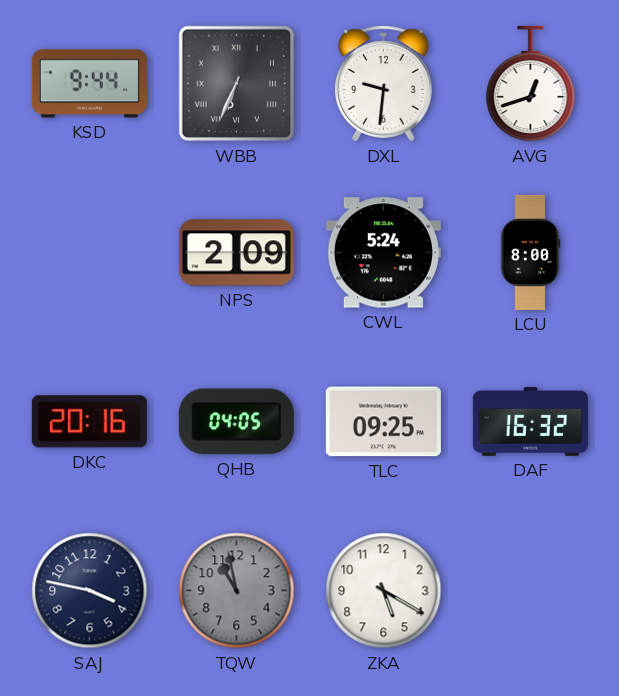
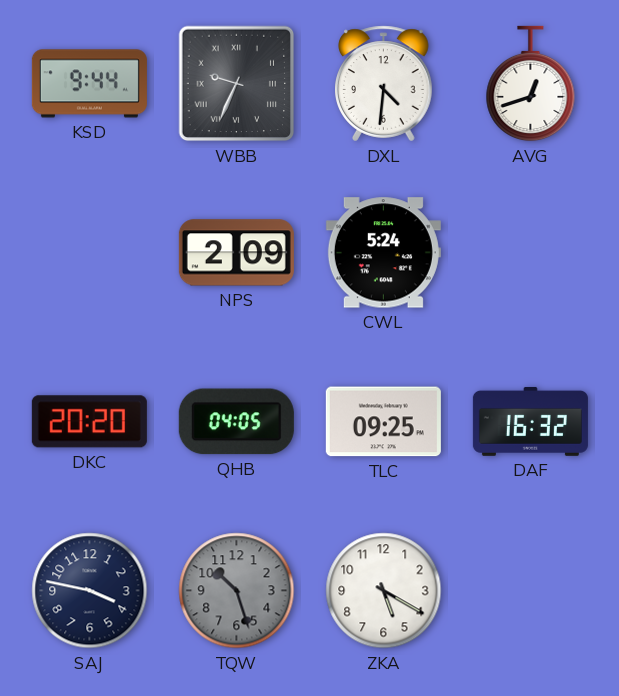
WBB: 6:34 -> 9:34
DXL: 9:31 -> 4:31
LCU: 8:00 -> none
DKC: 20:16 -> 20:20
TQW: 10:58 -> 10:27
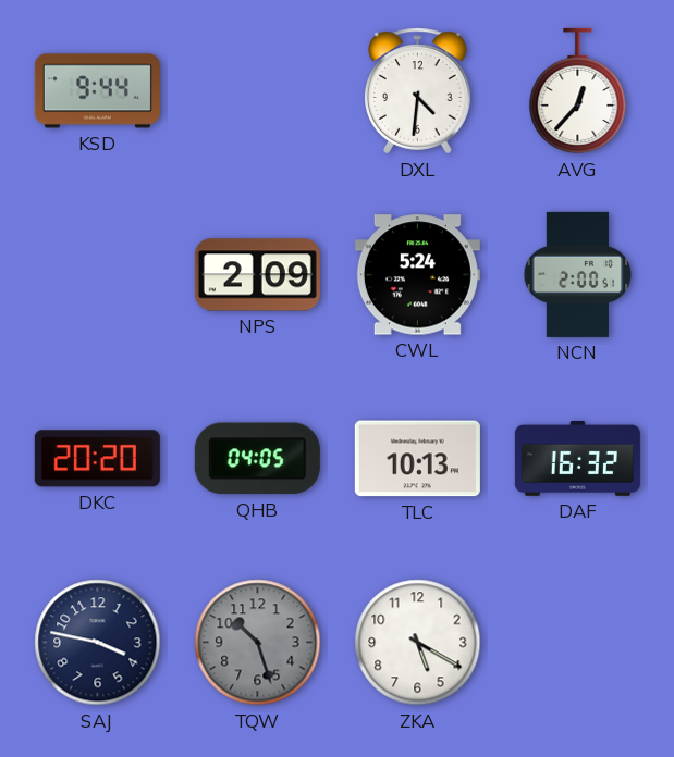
WBB: 9:34 -> none
AVG: 12:42 -> 12:37
NCN: none -> 2:00
TLC: 09:25 -> 10:13
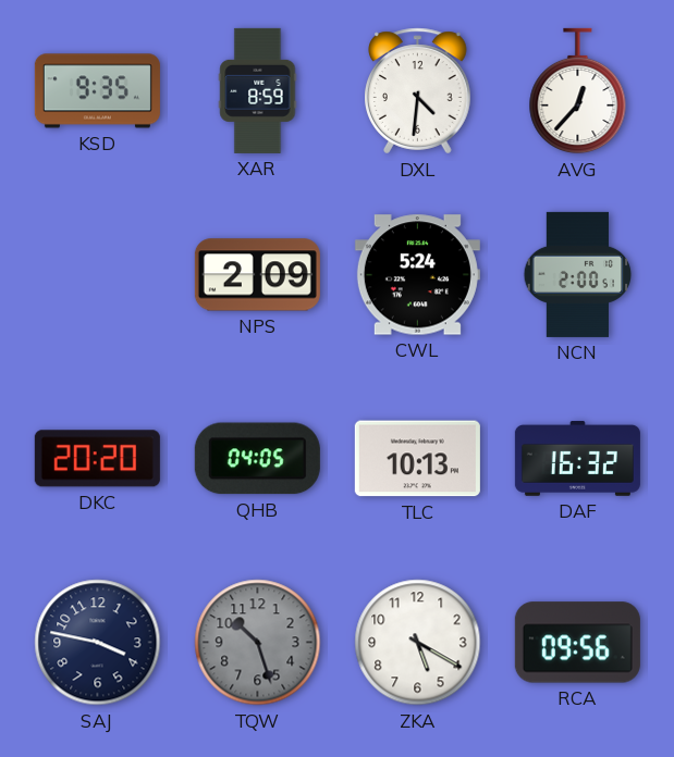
KSD: 9:44 -> 9:35
XAR: none -> 8:59
RCA: none -> 09:56
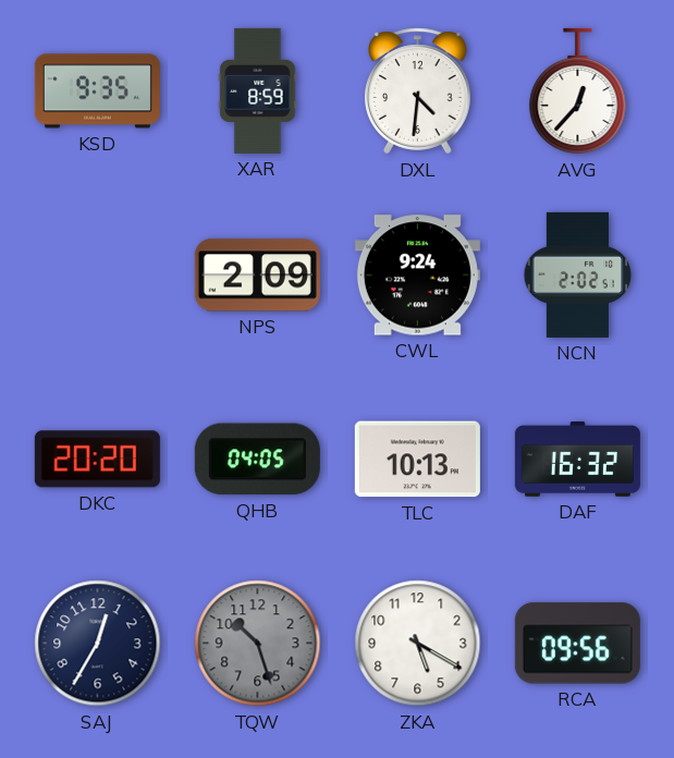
CWL: 5:24 -> 9:24
NCN: 2:00 -> 2:02
SAJ: 3:47 -> 12:35
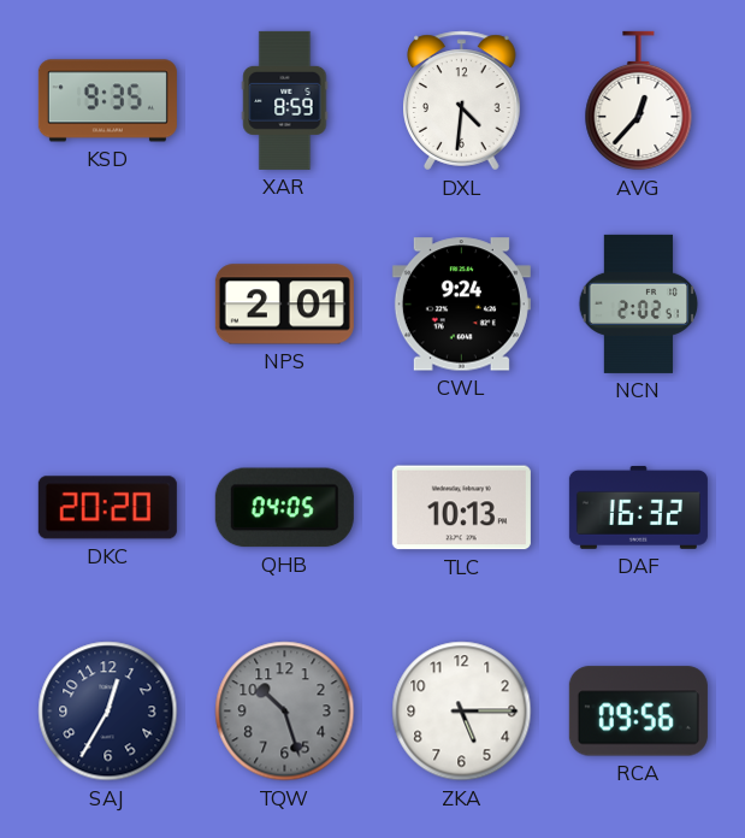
NPS: 2:09 -> 2:01
ZKA: 5:20 -> 5:15
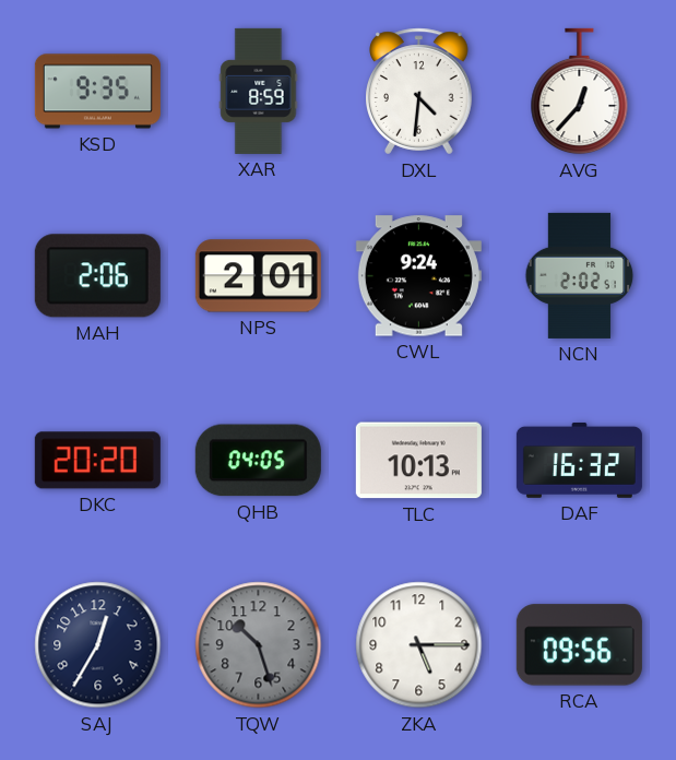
MAH: none -> 2:06
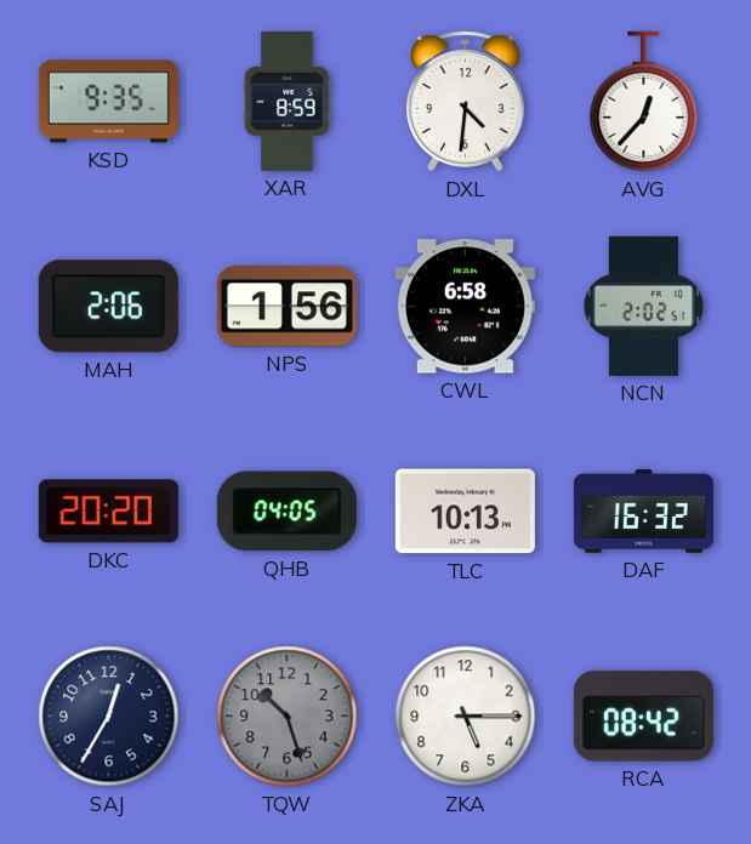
NPS: 2:01 -> 1:56
CWL: 9:24 -> 6:58
RCA: 09:56 -> 08:42
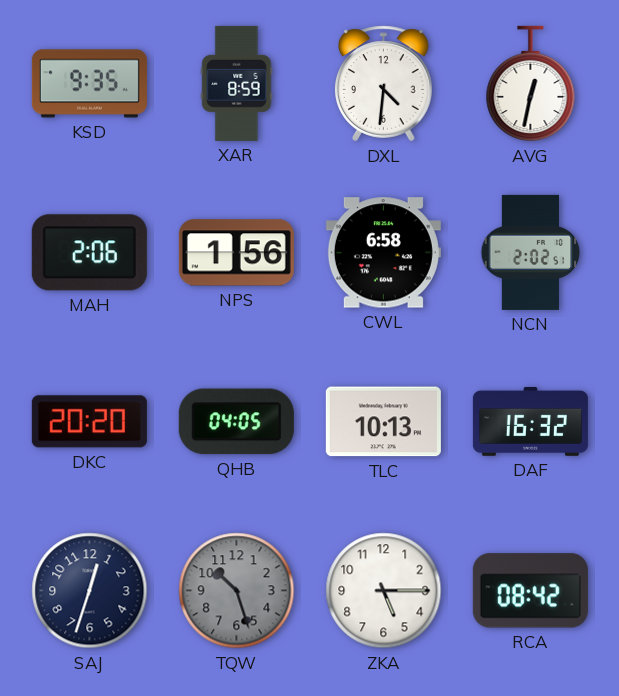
AVG: 12:37 -> 12:32
SAJ: 12:35 -> 12:33
